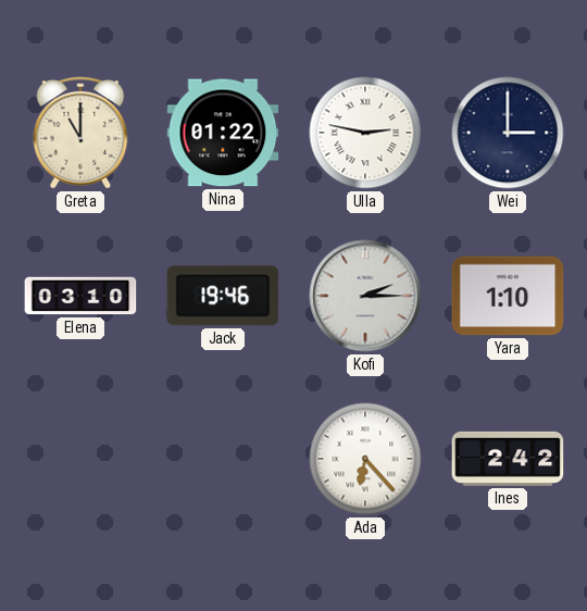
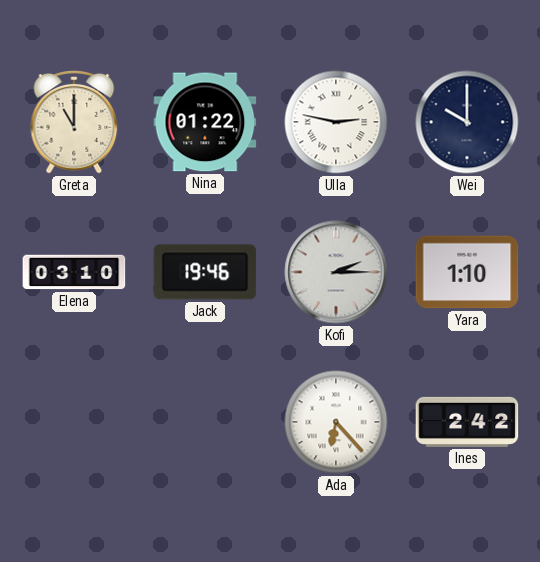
Wei: 3:00 -> 10:00
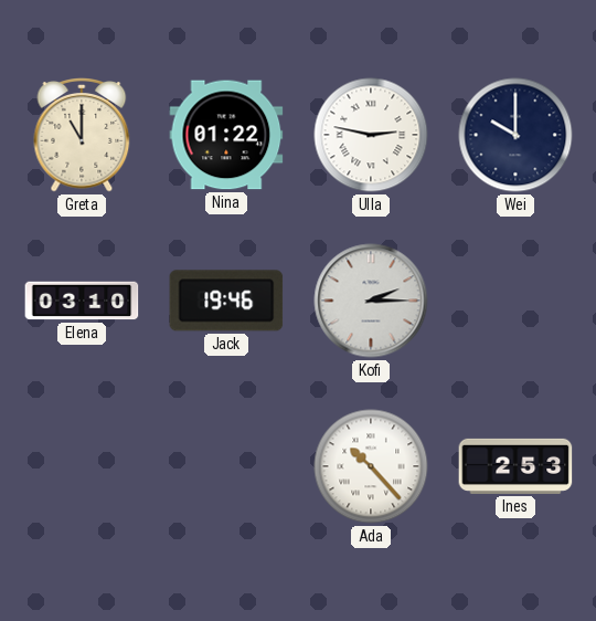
Yara: 1:10 -> none
Ada: 6:23 -> 10:23
Ines: 2:42 -> 2:53
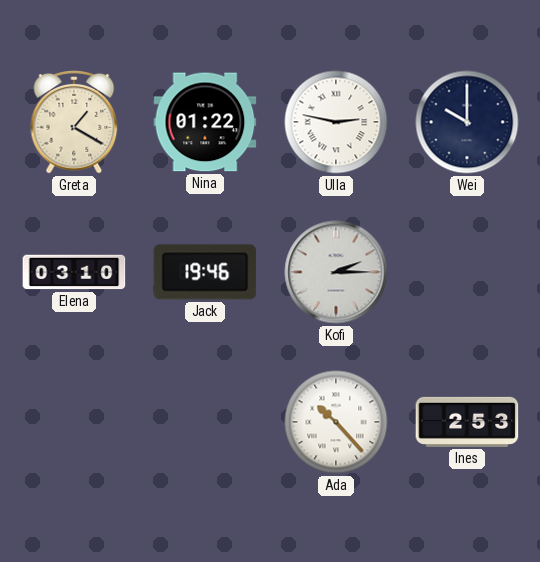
Greta: 11:00 -> 1:20
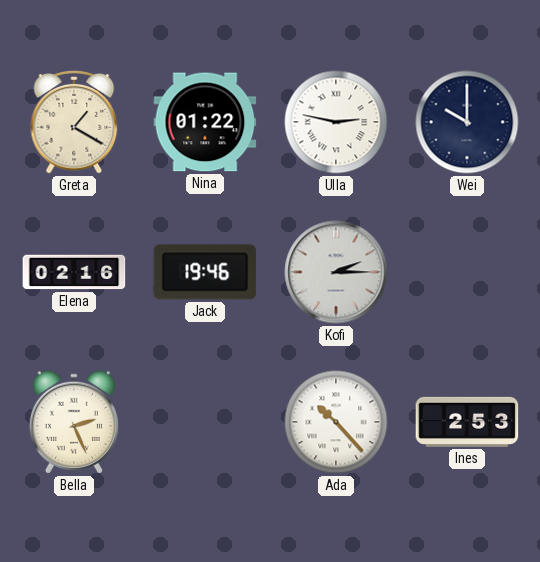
Elena: 03:10 -> 02:16
Bella: none -> 2:26
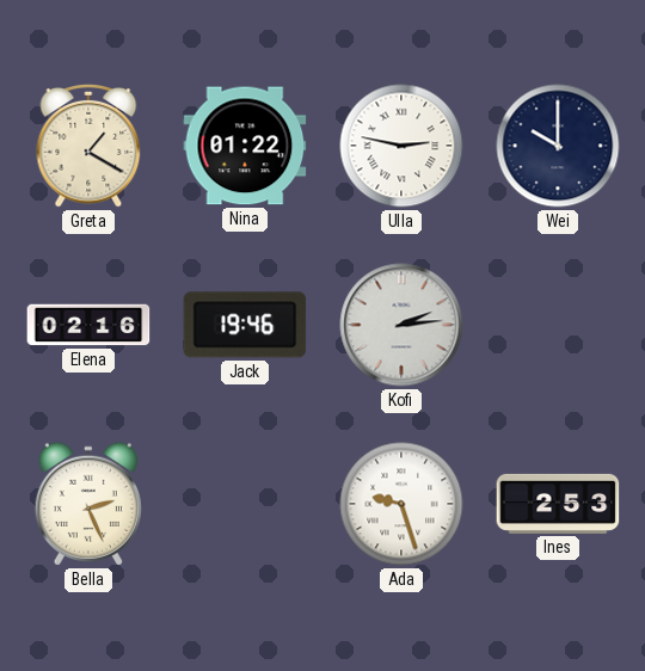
Kofi: 2:15 -> 2:14
Ada: 10:23 -> 9:27
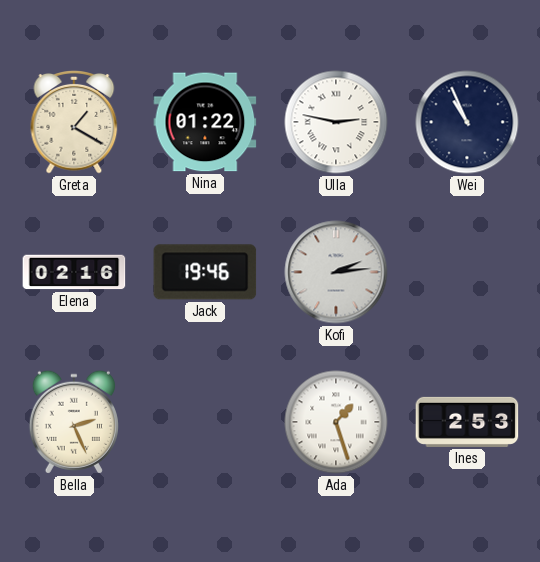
Wei: 10:00 -> 10:56
Ada: 9:27 -> 1:27
